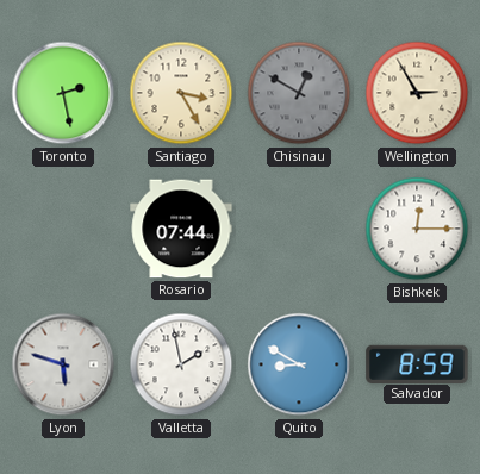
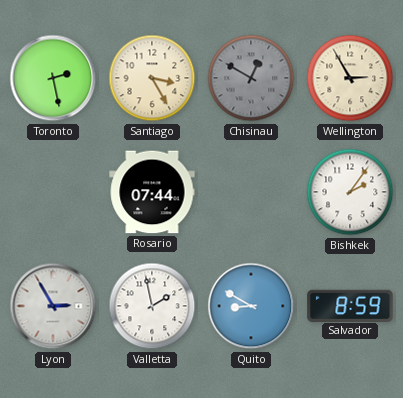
Bishkek: 12:15 -> 2:06
Lyon: 5:48 -> 2:55
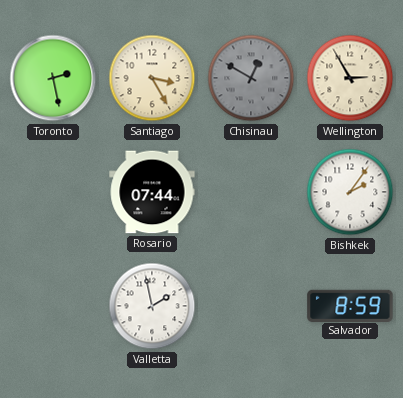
Lyon: 2:55 -> none
Quito: 8:50 -> none
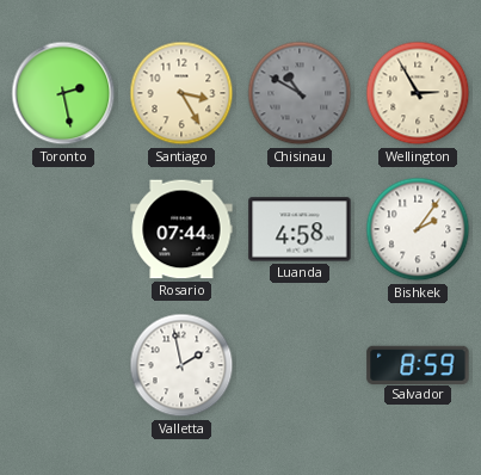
Chisinau: 12:50 -> 10:50
Luanda: none -> 4:58
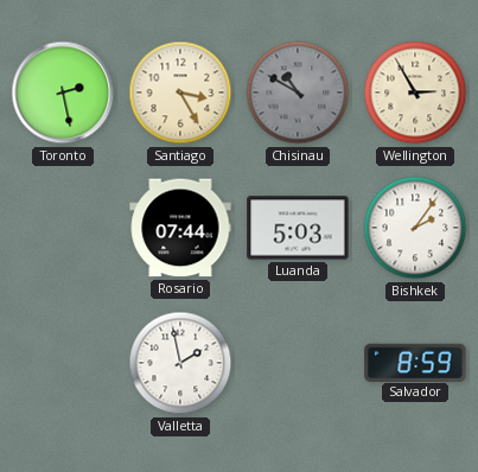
Luanda: 4:58 -> 5:03
